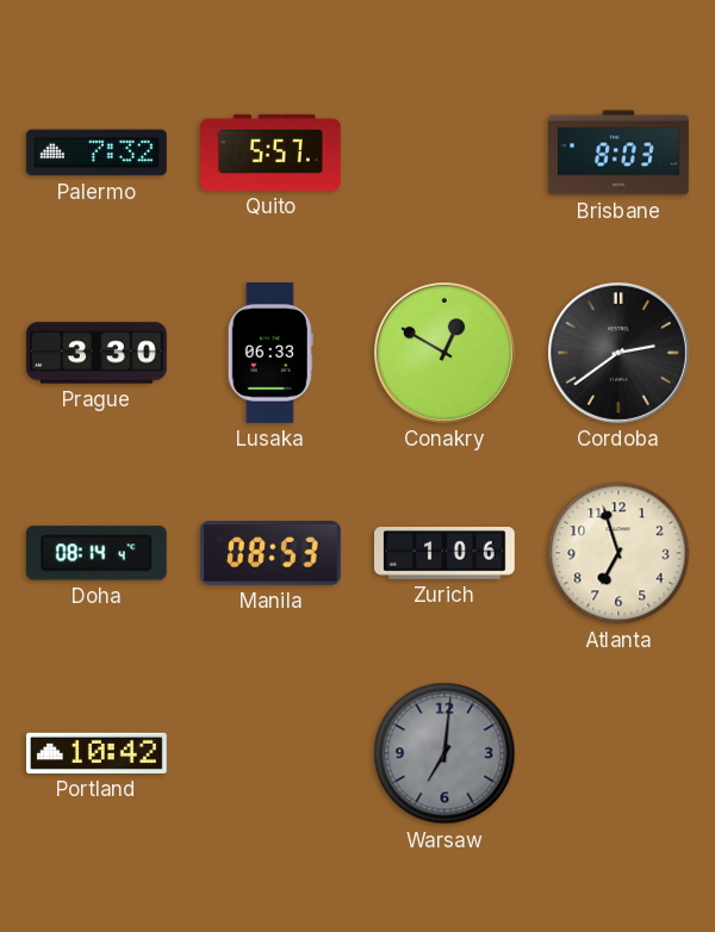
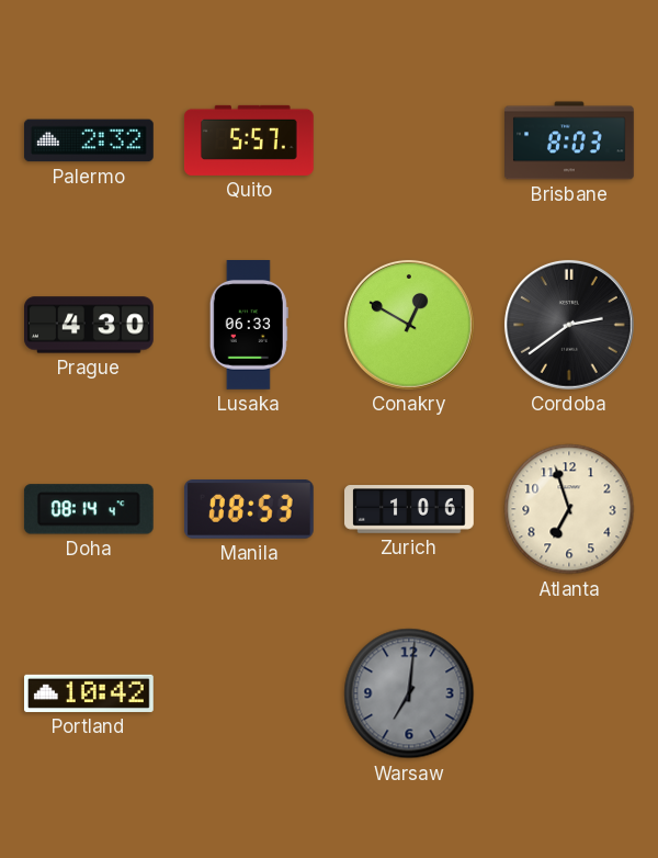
Palermo: 7:32 -> 2:32
Prague: 3:30 -> 4:30
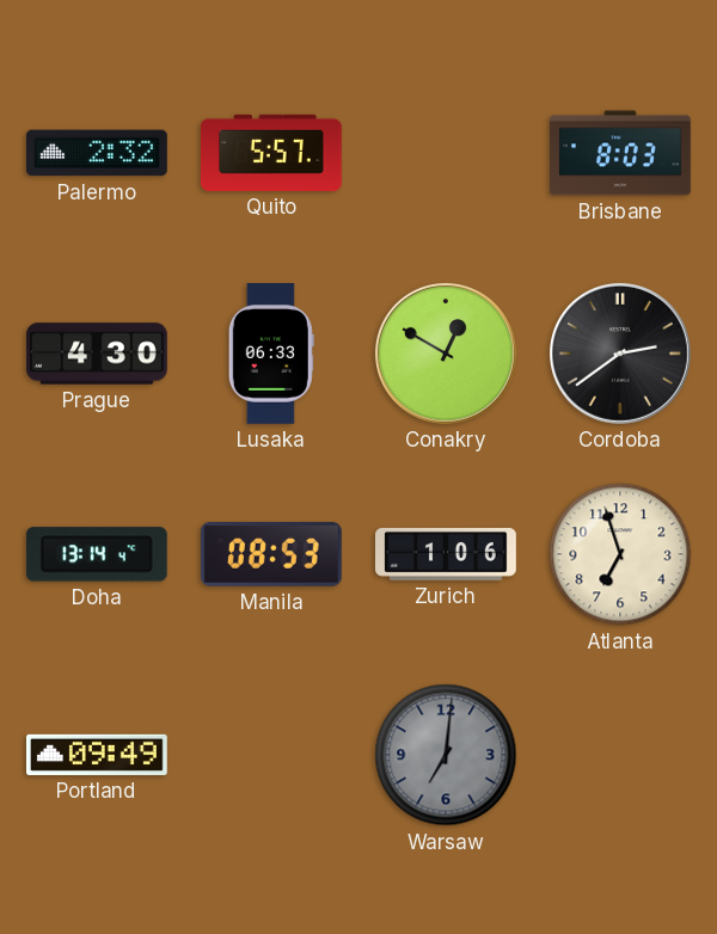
Doha: 08:14 -> 13:14
Portland: 10:42 -> 09:49
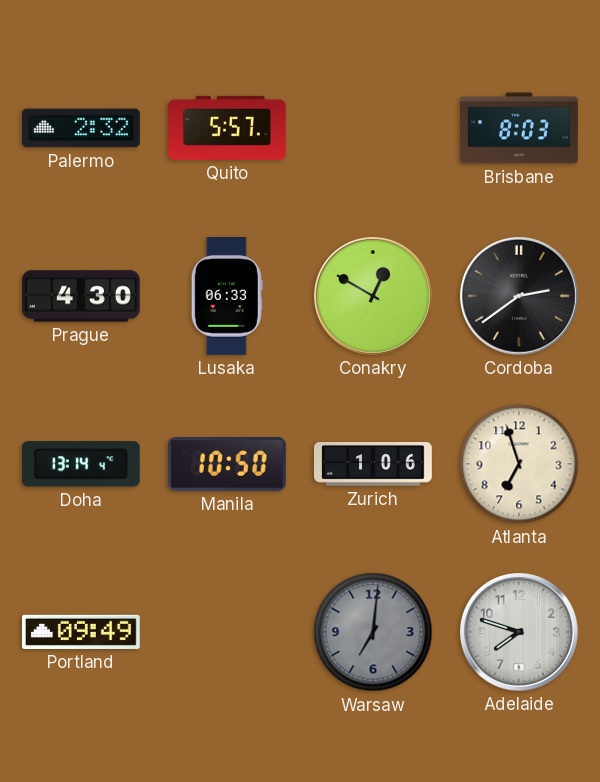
Manila: 08:53 -> 10:50
Adelaide: none -> 7:48
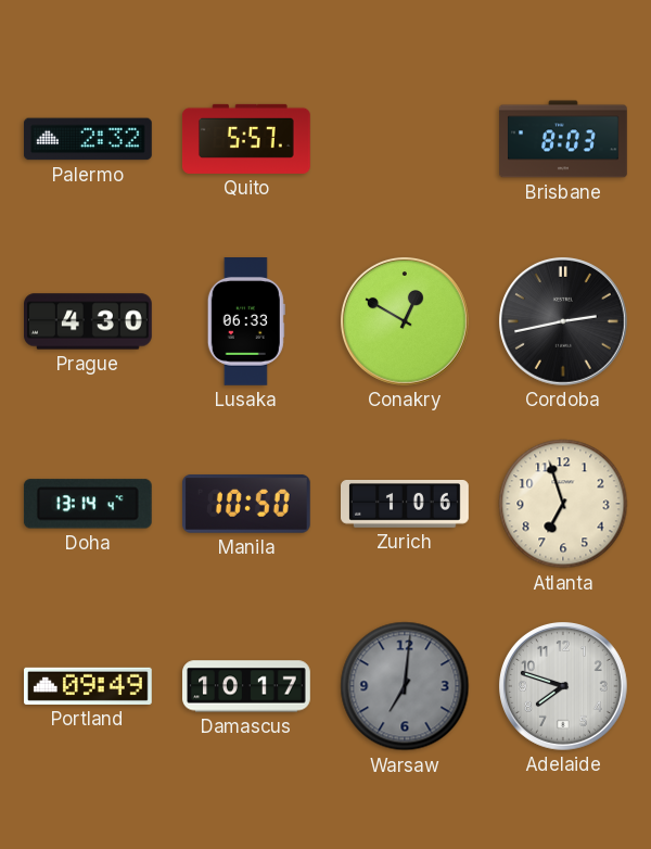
Cordoba: 2:39 -> 2:43
Damascus: none -> 10:17
